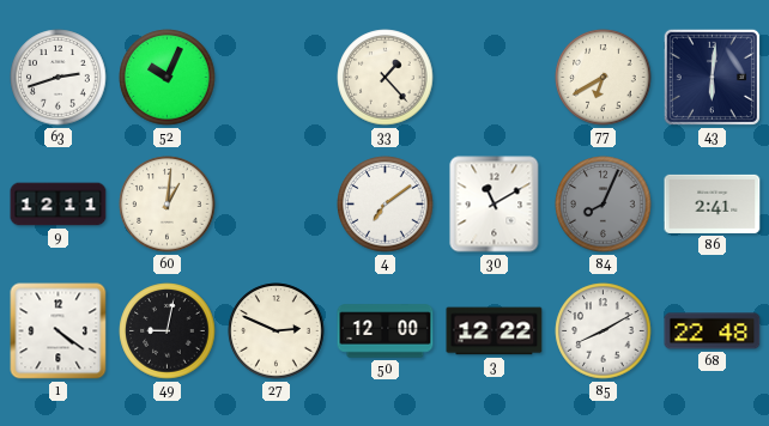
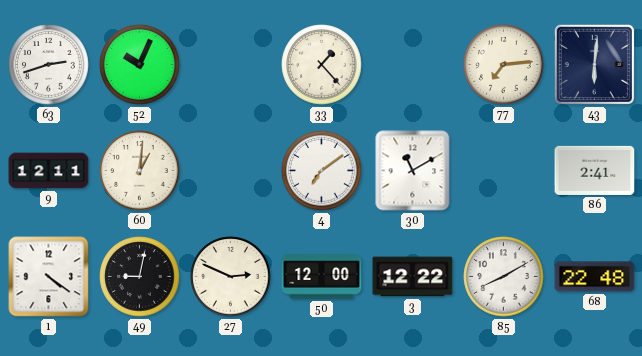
77: 6:40 -> 7:14
84: 8:04 -> none
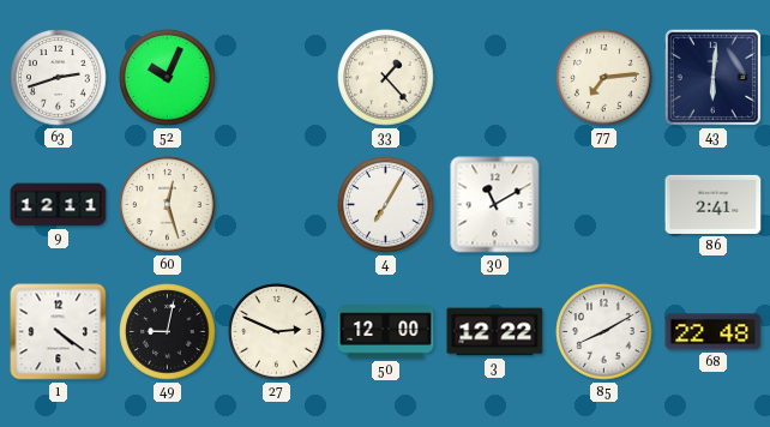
60: 1:01 -> 12:27
4: 7:09 -> 7:05
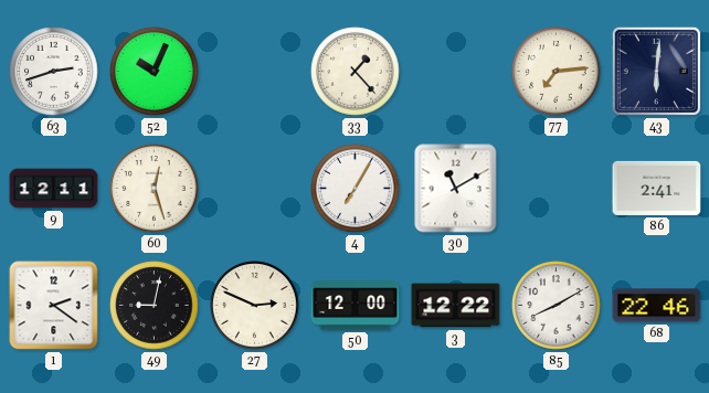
1: 4:21 -> 2:21
68: 22:48 -> 22:46
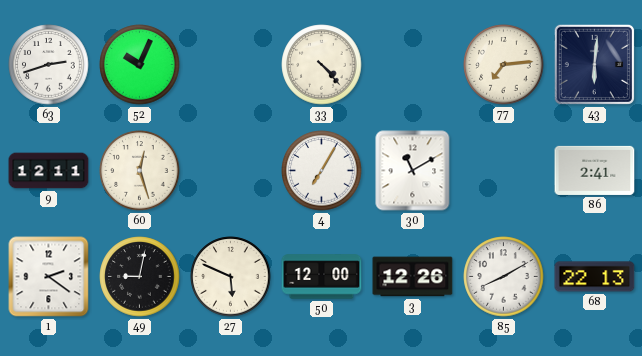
33: 1:23 -> 4:23
27: 2:49 -> 5:49
3: 12:22 -> 12:26
68: 22:46 -> 22:13
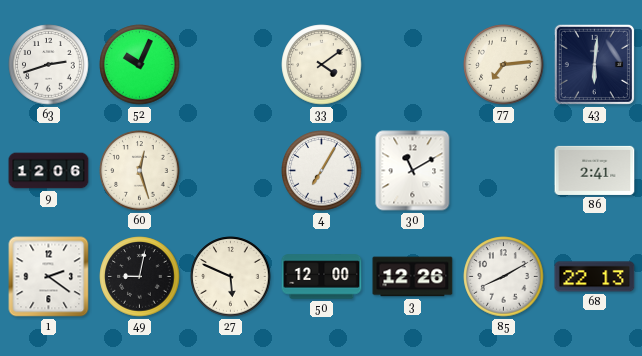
33: 4:23 -> 4:09
9: 12:11 -> 12:06
